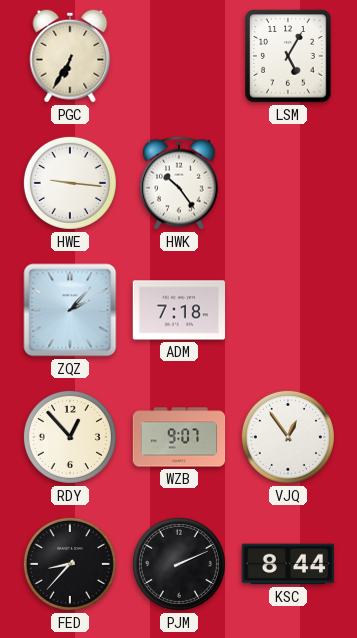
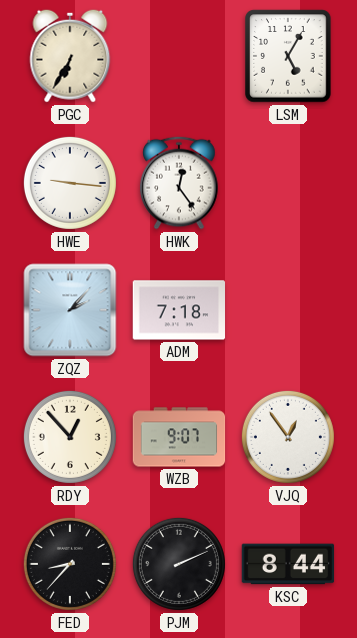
HWK: 10:24 -> 12:24
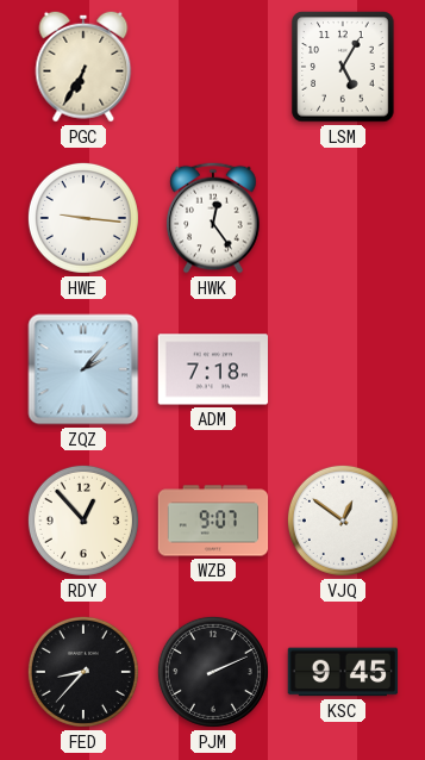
VJQ: 12:54 -> 12:51
KSC: 8:44 -> 9:45
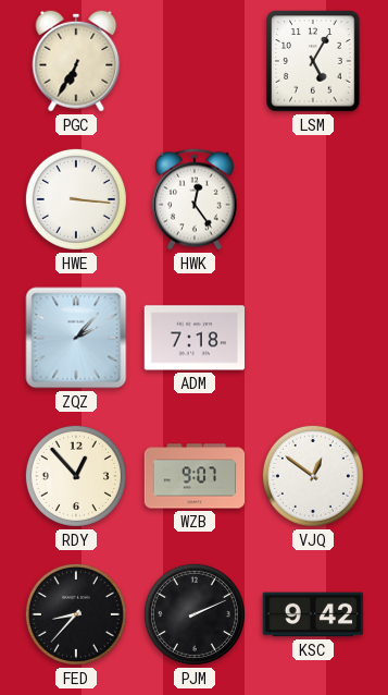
HWE: 9:16 -> 3:16
KSC: 9:45 -> 9:42
